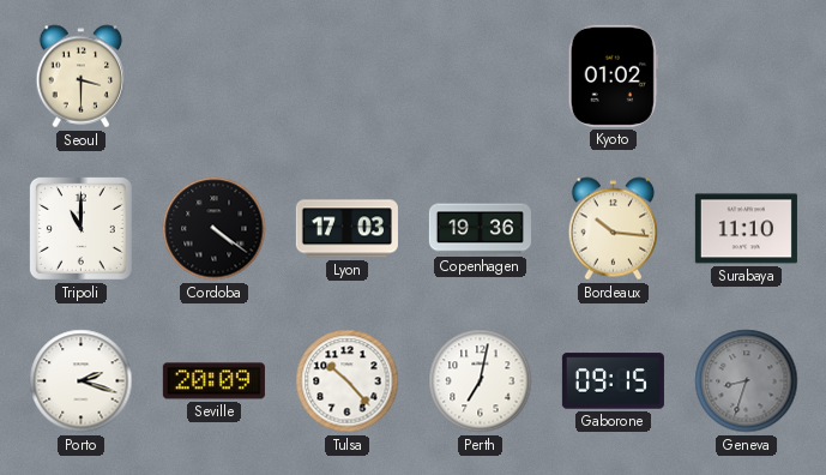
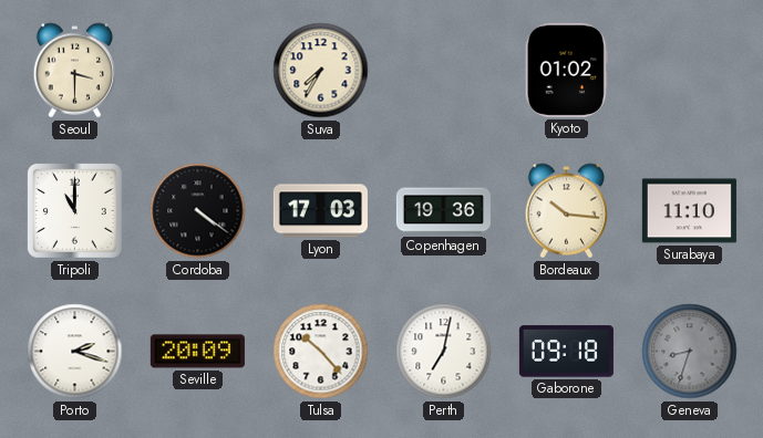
Suva: none -> 7:35
Gaborone: 09:15 -> 09:18
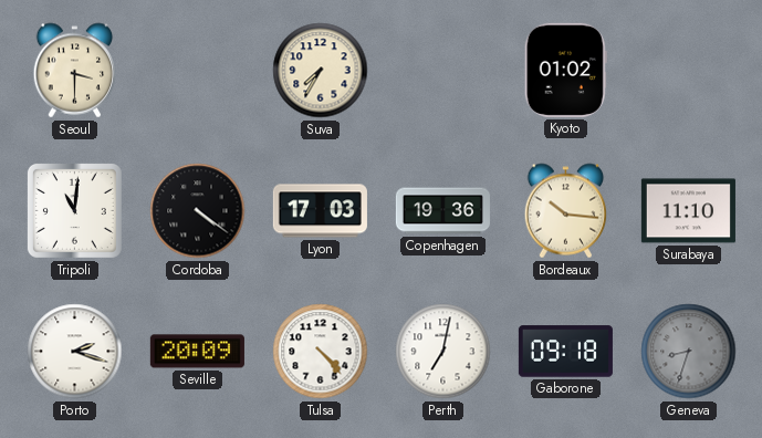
Tripoli: 11:00 -> 11:01
Tulsa: 10:23 -> 4:23
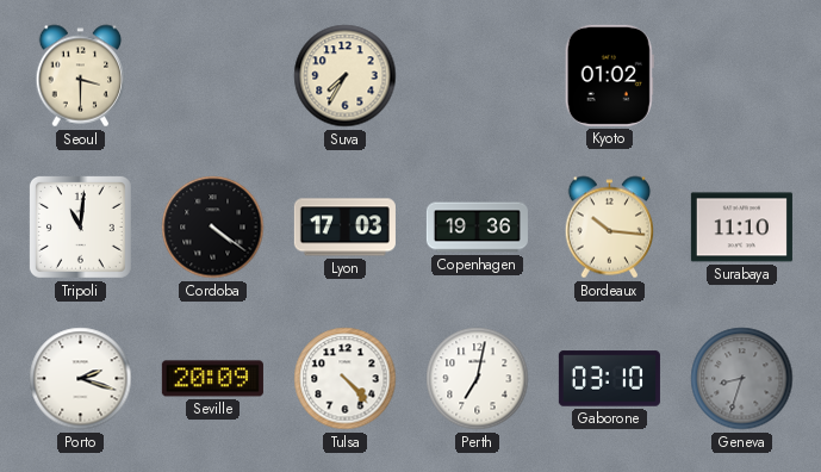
Gaborone: 09:18 -> 03:10
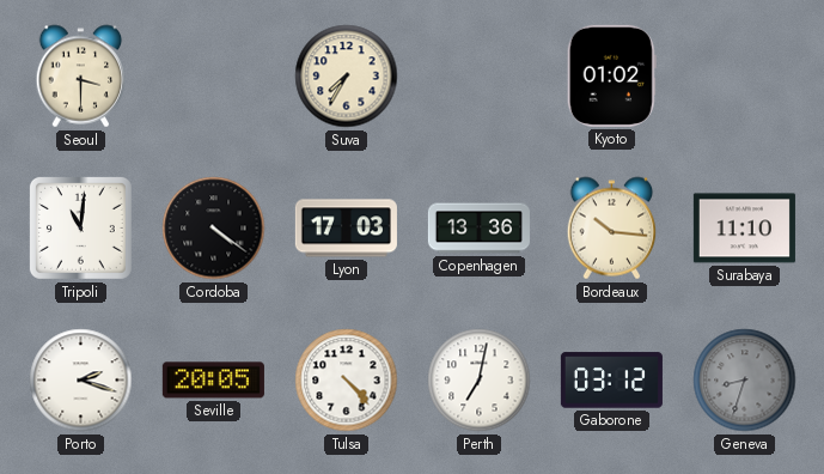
Copenhagen: 19:36 -> 13:36
Seville: 20:09 -> 20:05
Gaborone: 03:10 -> 03:12
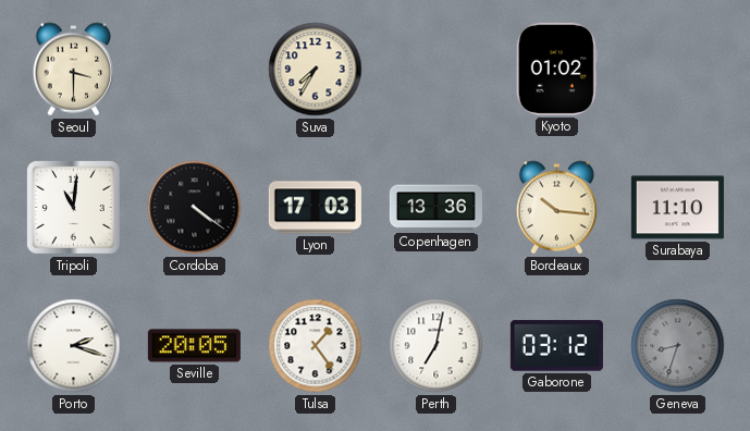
Tulsa: 4:23 -> 1:24
